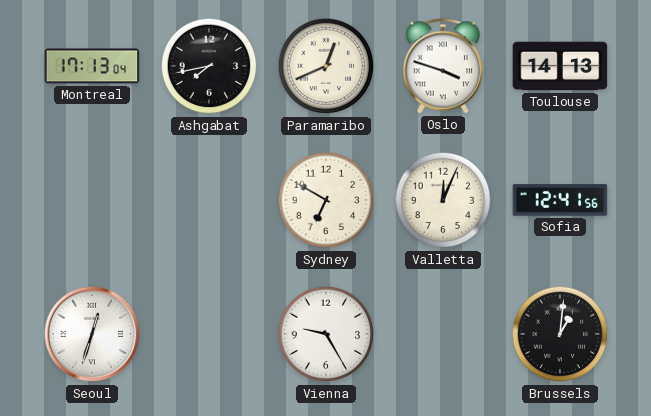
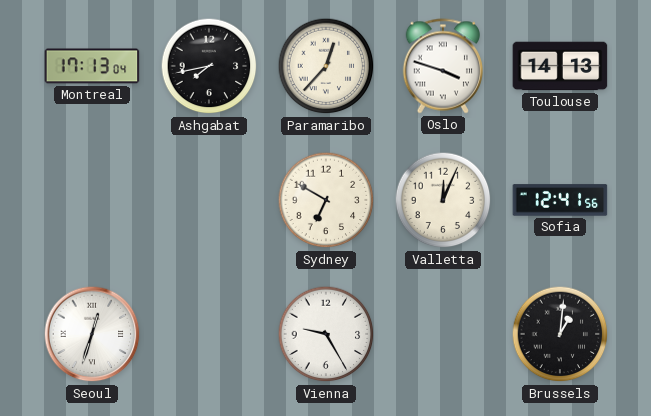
Paramaribo: 12:41 -> 12:37
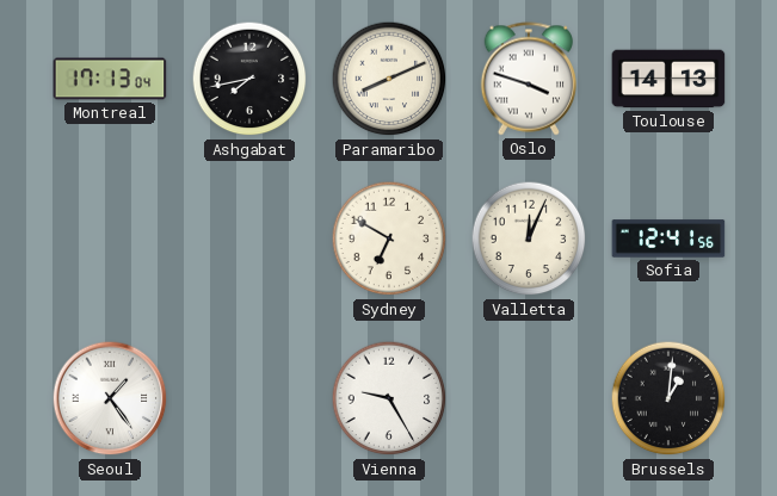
Paramaribo: 12:37 -> 8:11
Seoul: 12:33 -> 1:24
